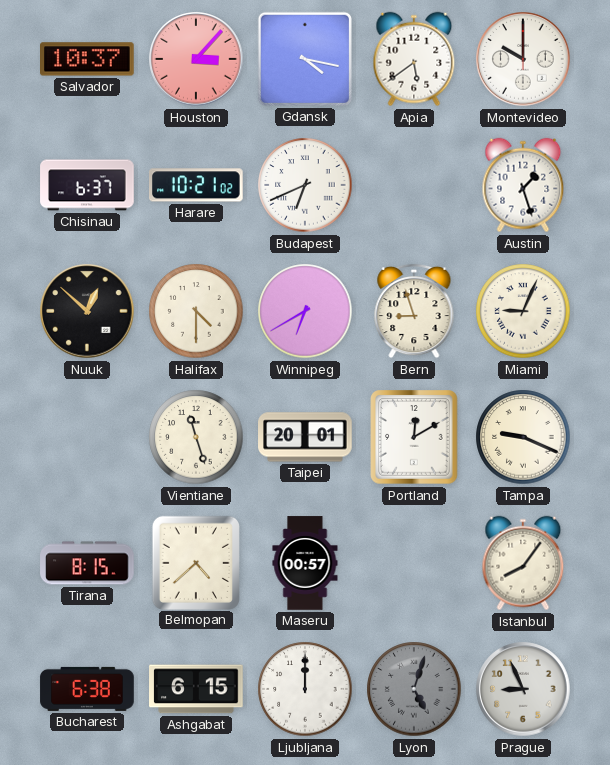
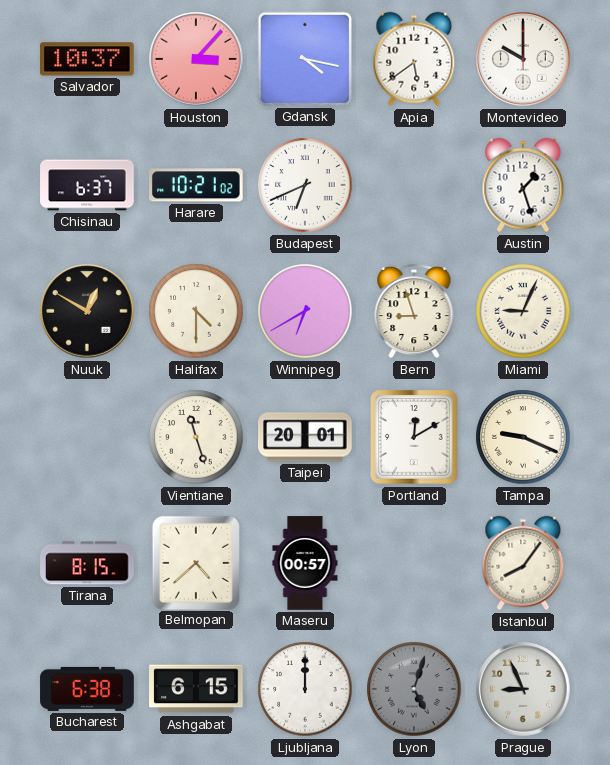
Nuuk: 12:52 -> 12:50
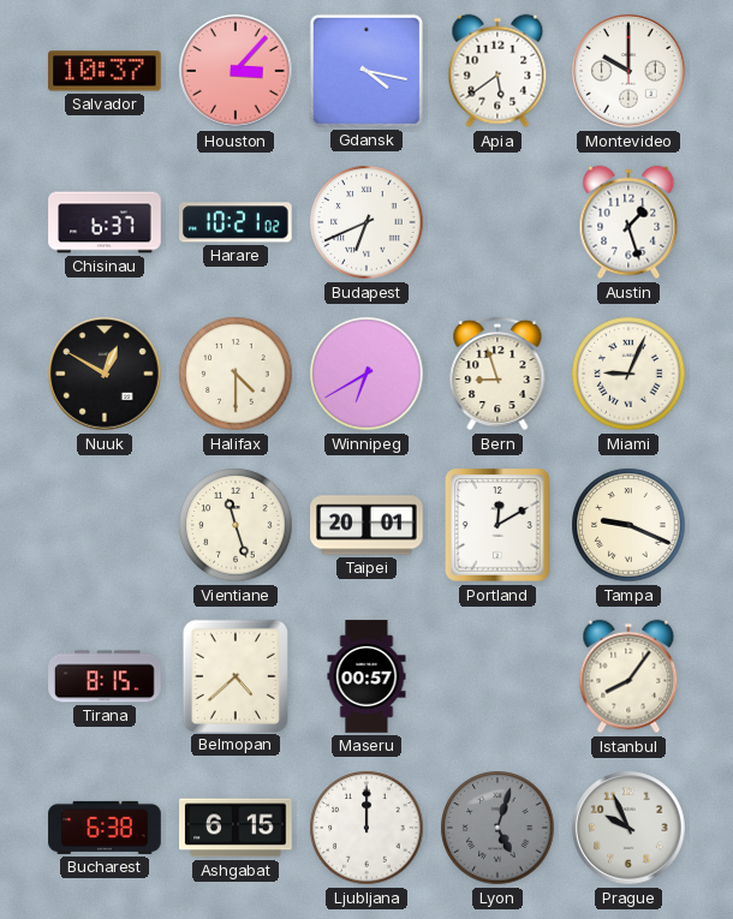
Prague: 8:56 -> 9:56
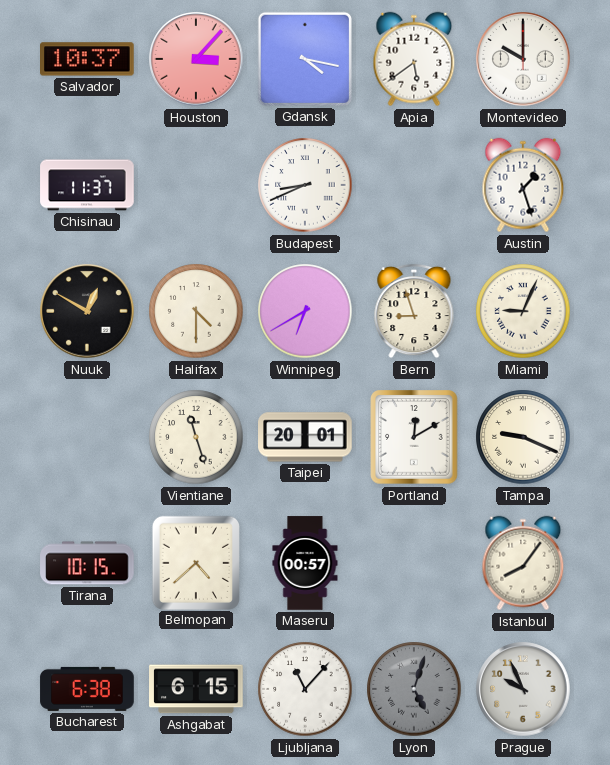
Chisinau: 6:37 -> 11:37
Harare: 10:21 -> none
Budapest: 6:41 -> 8:41
Tirana: 8:15 -> 10:15
Ljubljana: 12:00 -> 11:07
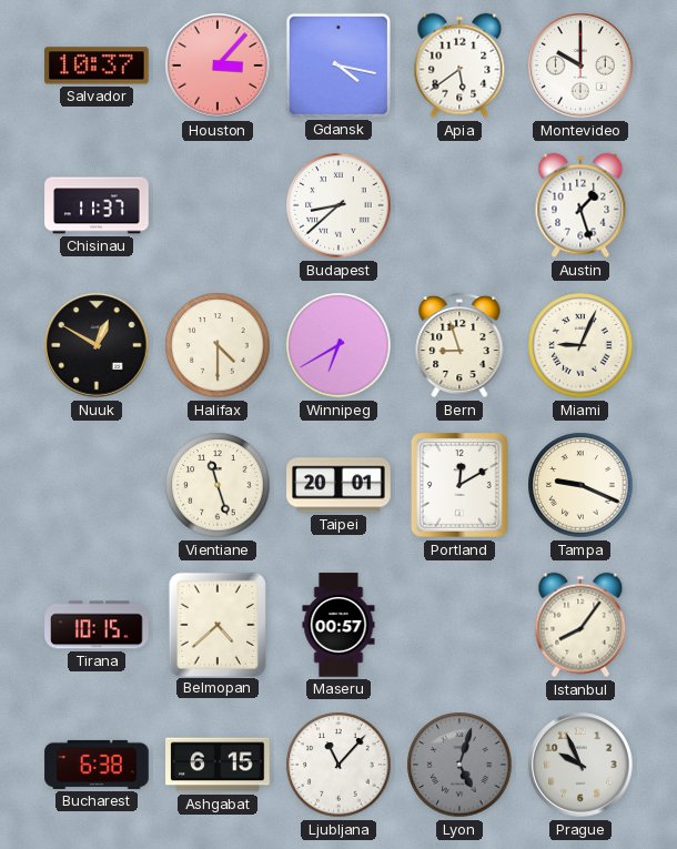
Budapest: 8:41 -> 8:38
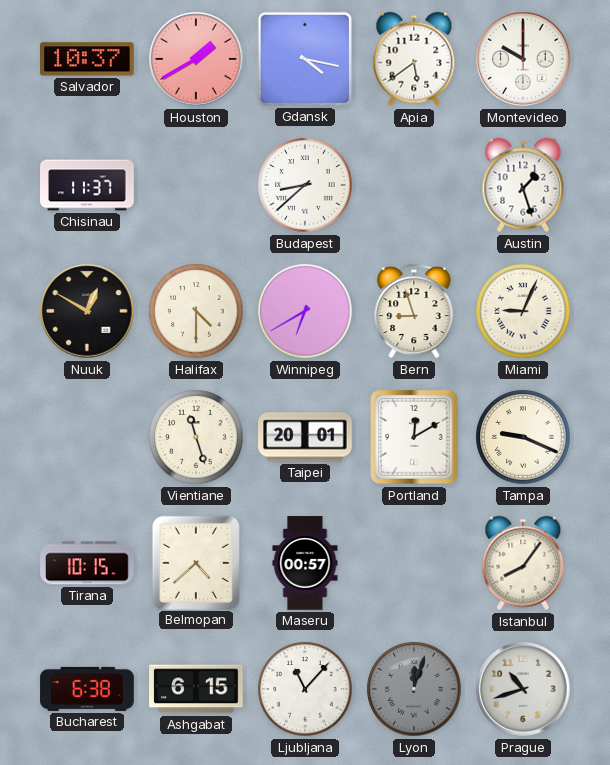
Houston: 3:07 -> 1:40
Lyon: 5:03 -> 12:03
Prague: 9:56 -> 10:42
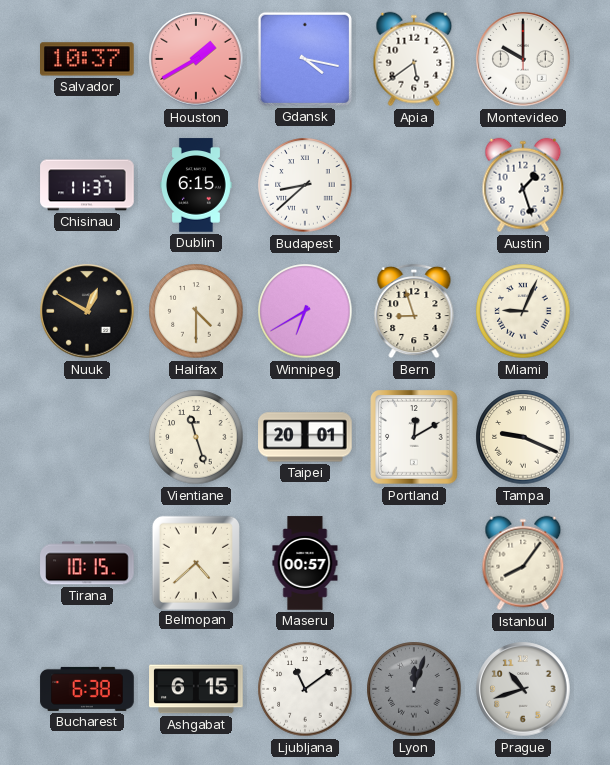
Dublin: none -> 6:15
Ljubljana: 11:07 -> 11:09
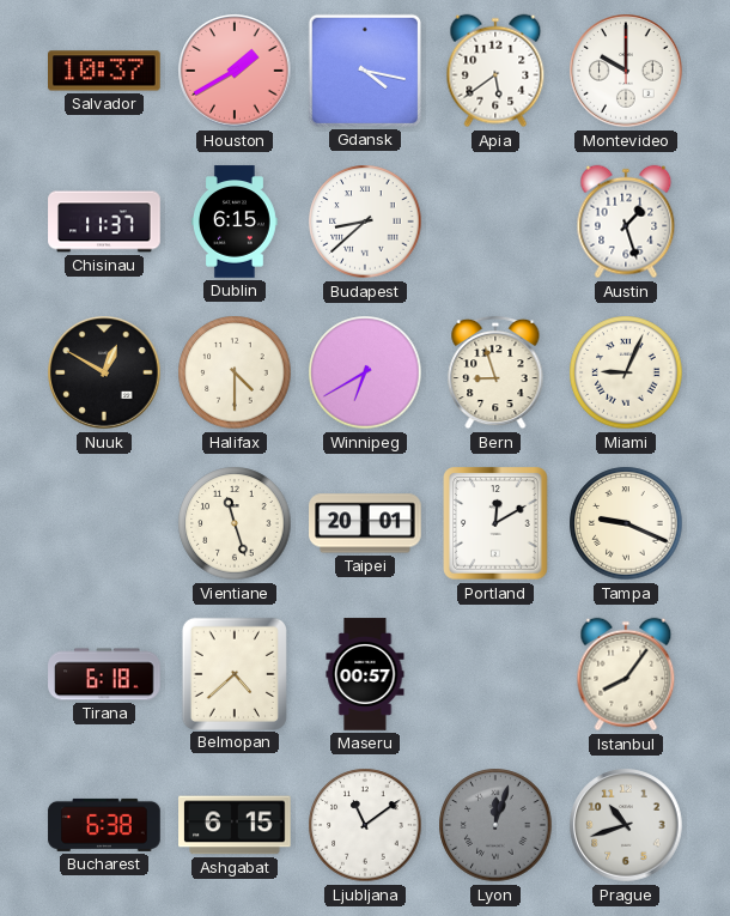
Tirana: 10:15 -> 6:18
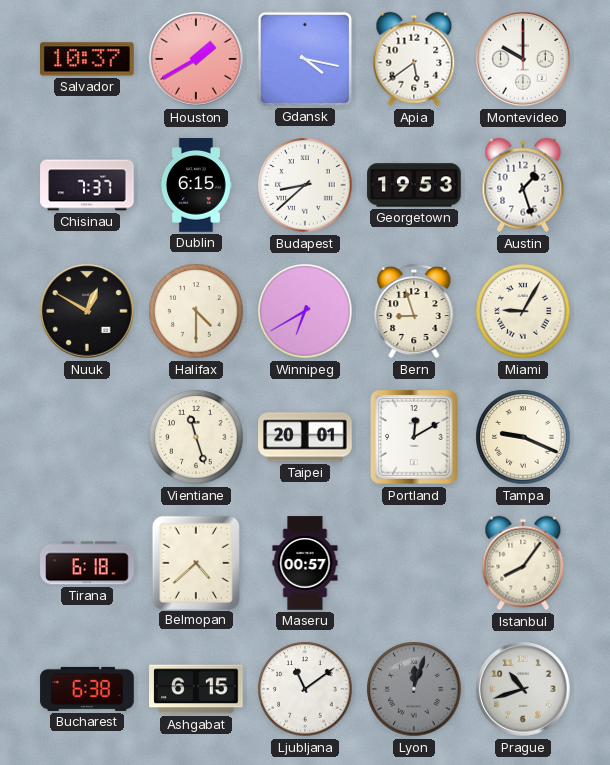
Chisinau: 11:37 -> 7:37
Georgetown: none -> 19:53
Miami: 9:04 -> 9:05
